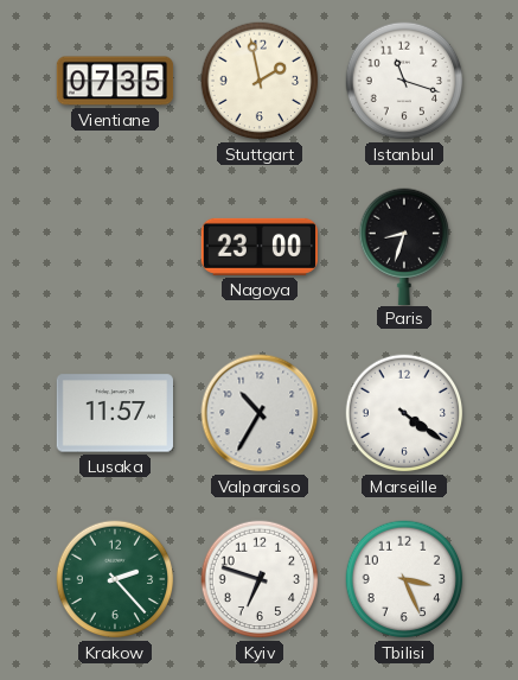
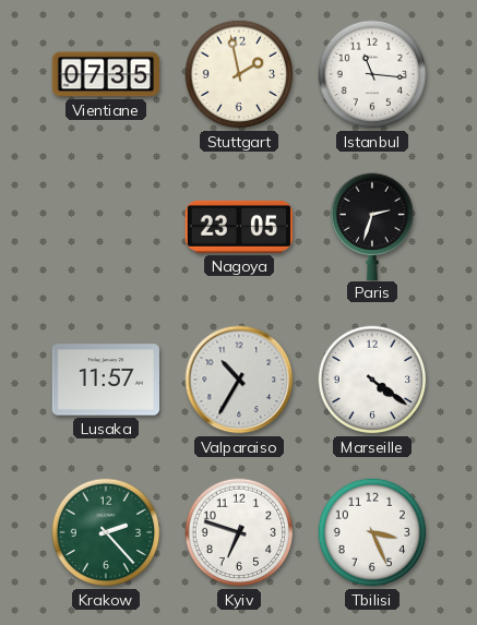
Istanbul: 11:18 -> 11:16
Nagoya: 23:00 -> 23:05
Paris: 8:33 -> 2:33
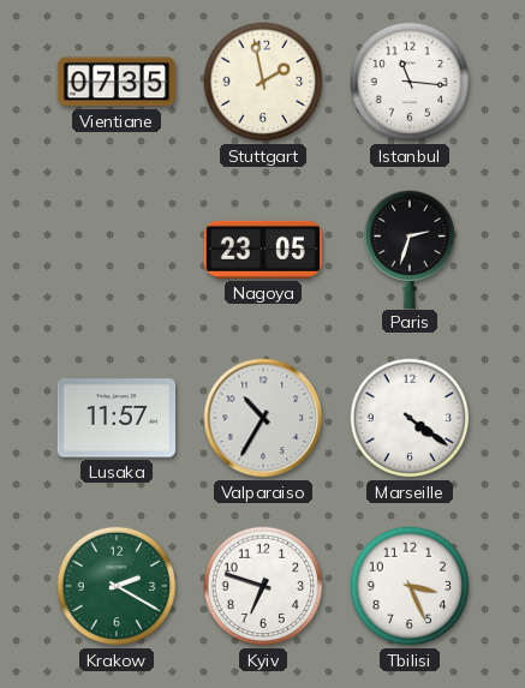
Krakow: 2:23 -> 2:20
